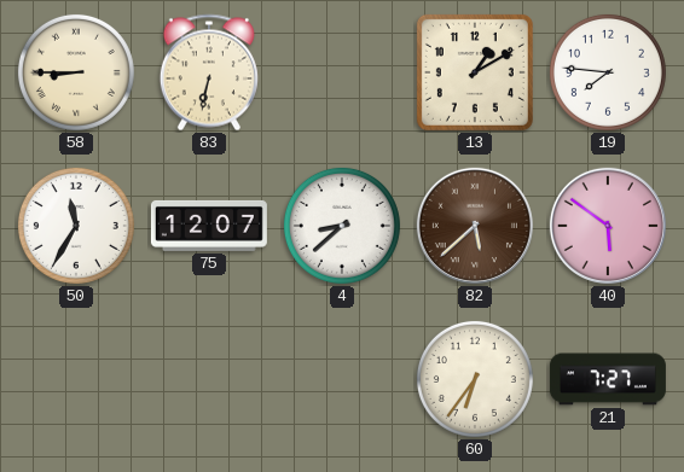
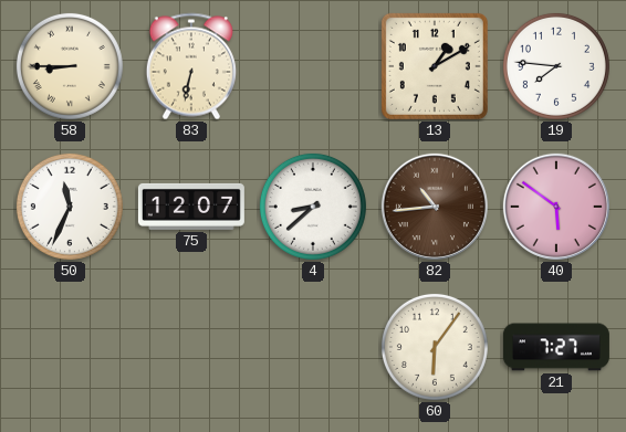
50: 11:35 -> 11:34
82: 5:38 -> 10:44
60: 6:36 -> 6:06
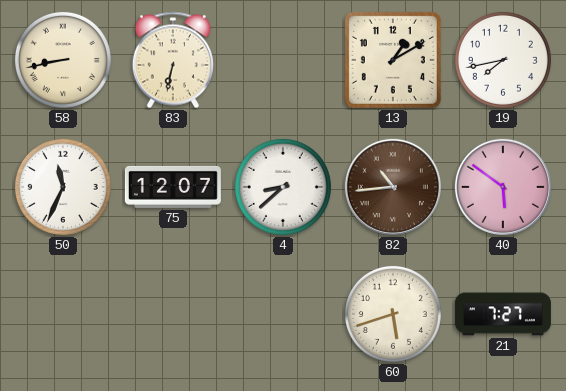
58: 8:45 -> 8:43
19: 7:46 -> 7:43
60: 6:06 -> 5:42
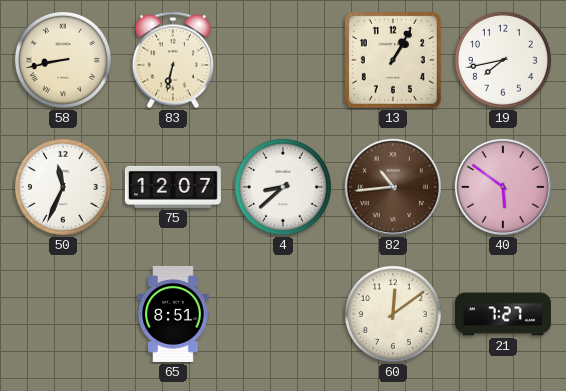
13: 1:10 -> 1:05
65: none -> 8:51
60: 5:42 -> 12:09
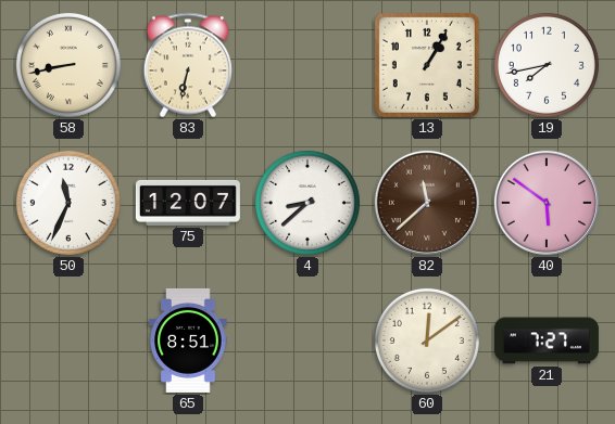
82: 10:44 -> 11:38
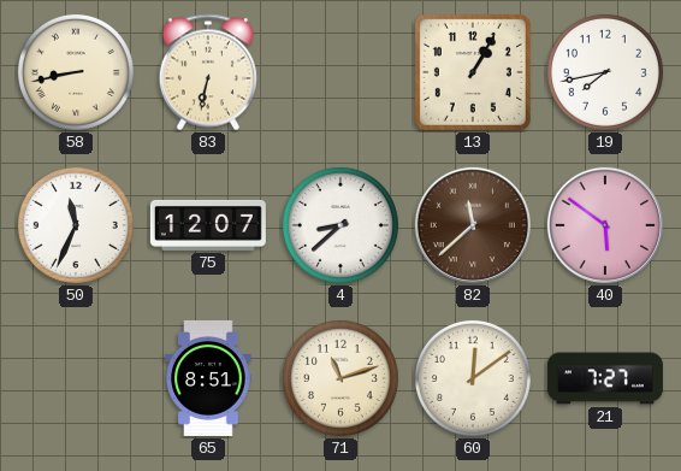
71: none -> 11:12
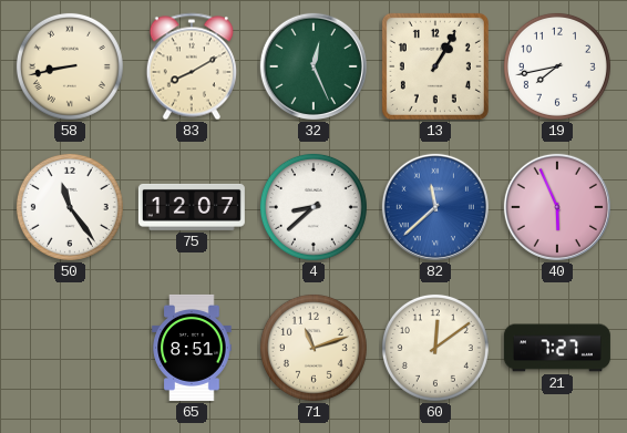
83: 6:32 -> 8:10
32: none -> 12:26
50: 11:34 -> 11:24
82 dial: brown -> blue
40: 5:51 -> 5:56
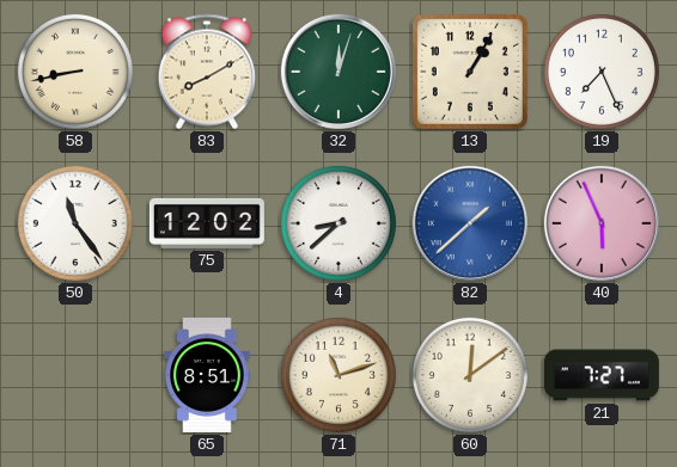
32: 12:26 -> 12:03
19: 7:43 -> 7:26
75: 12:07 -> 12:02
82: 11:38 -> 1:38
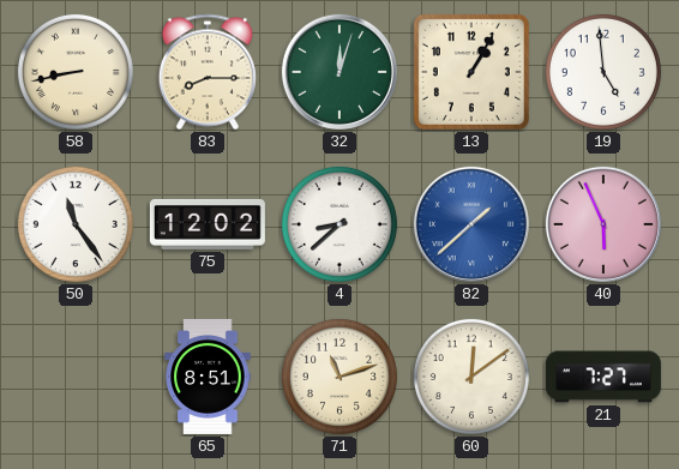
83: 8:10 -> 8:15
19: 7:26 -> 4:59
